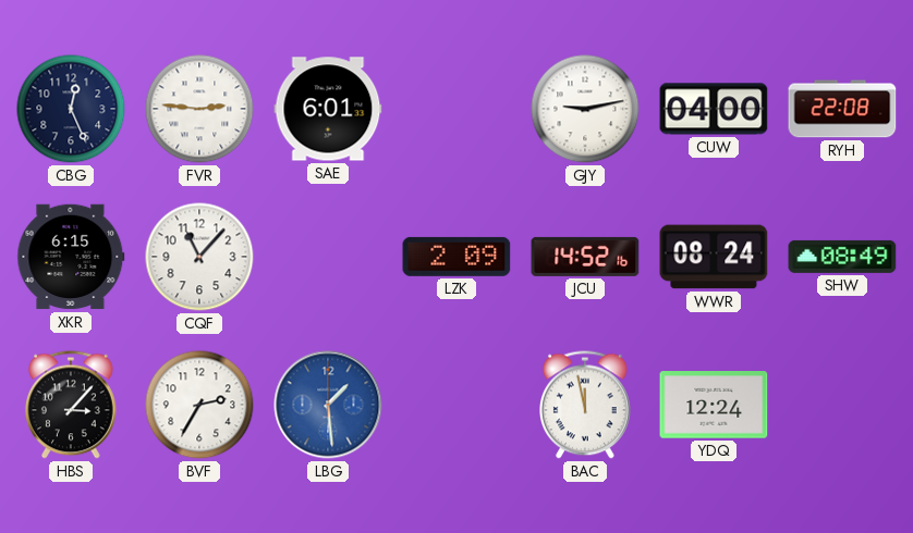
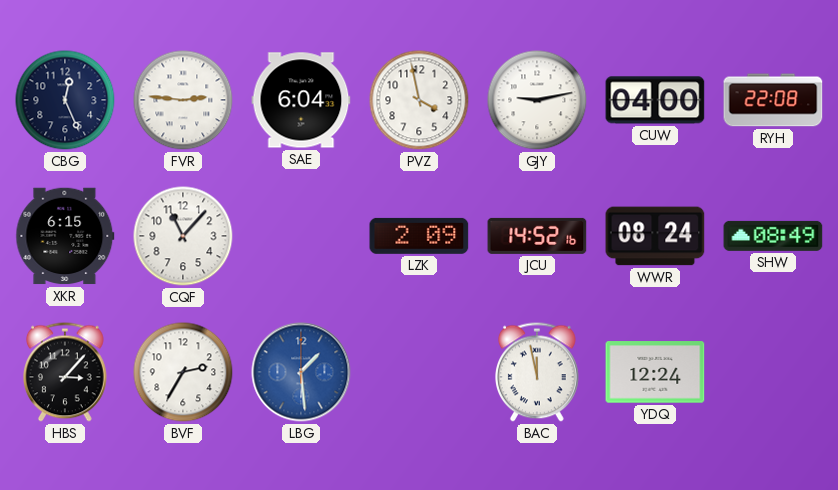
SAE: 6:01 -> 6:04
PVZ: none -> 3:58
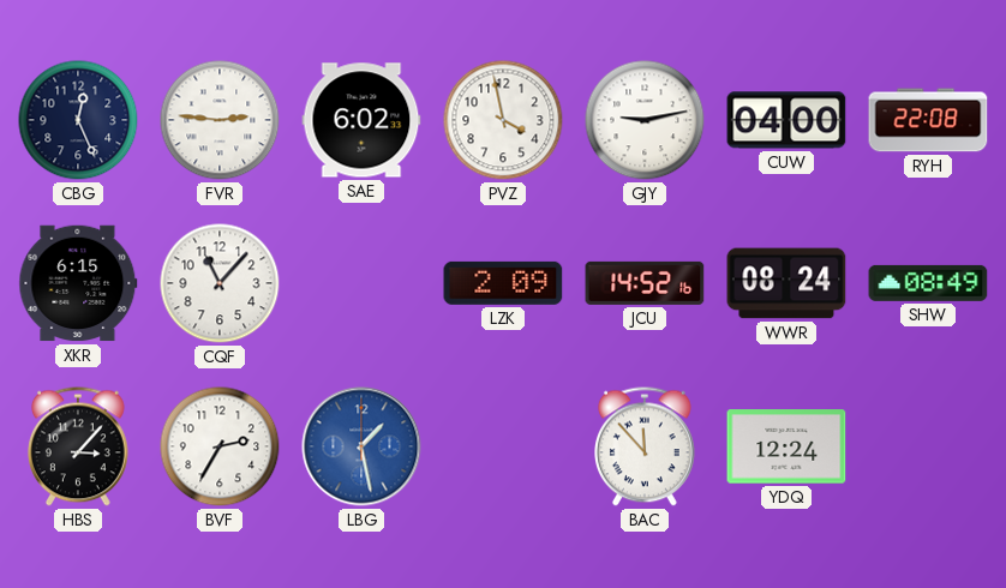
SAE: 6:04 -> 6:02
LBG: 1:29 -> 1:28
BAC: 11:58 -> 11:53
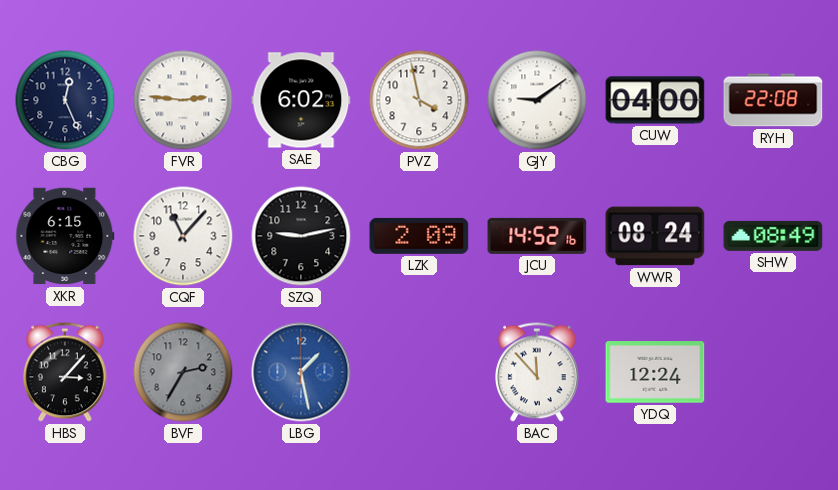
GJY: 9:13 -> 9:09
SZQ: none -> 9:13
BVF dial: white -> grey
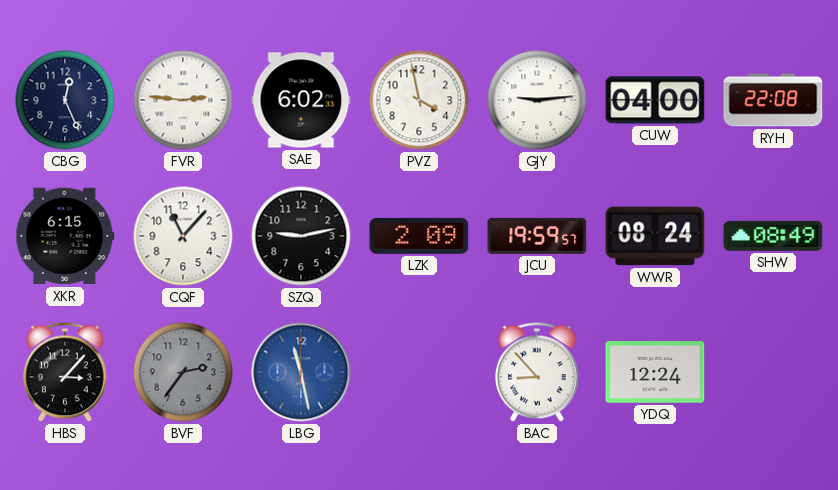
GJY: 9:09 -> 9:14
JCU: 14:52 -> 19:59
BVF: 2:35 -> 2:36
LBG: 1:28 -> 11:28
BAC: 11:53 -> 8:53
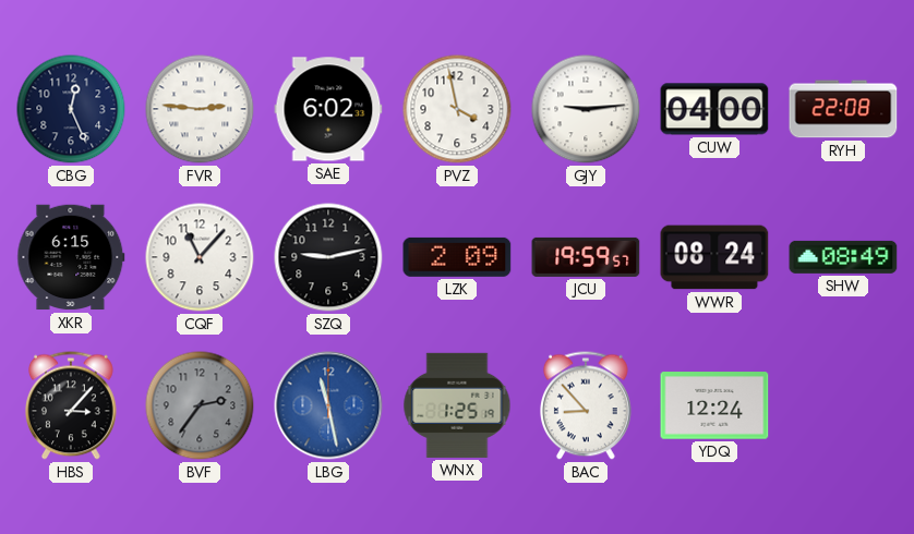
WNX: none -> 1:25
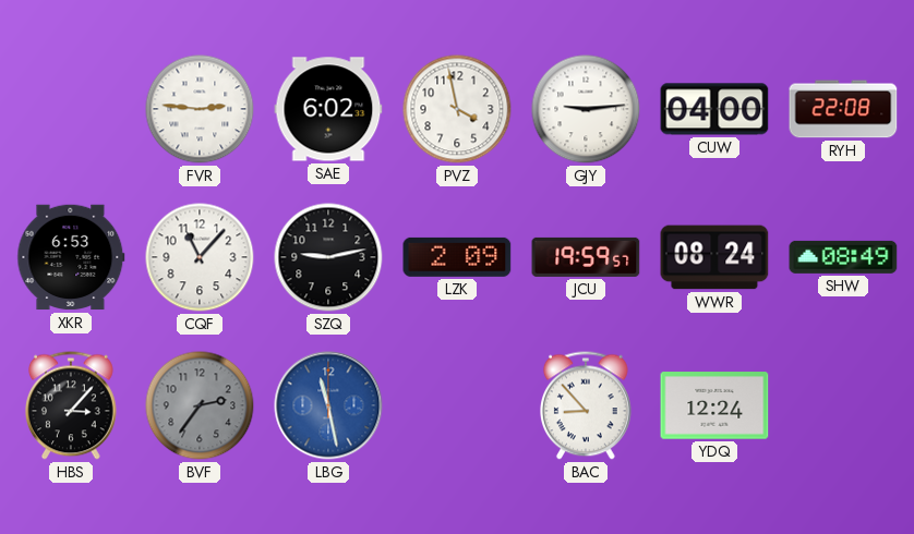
CBG: 12:26 -> none
XKR: 6:15 -> 6:53
WNX: 1:25 -> none
